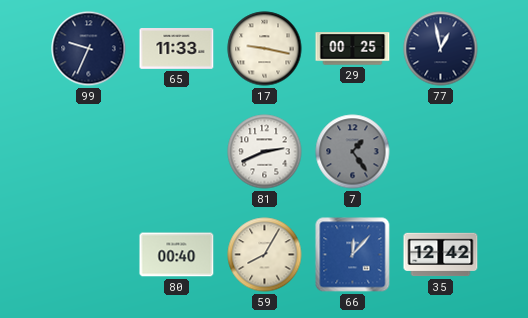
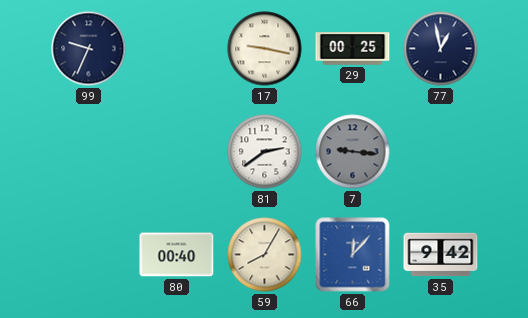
65: 11:33 -> none
81: 2:41 -> 2:39
7: 1:24 -> 9:16
35: 12:42 -> 9:42
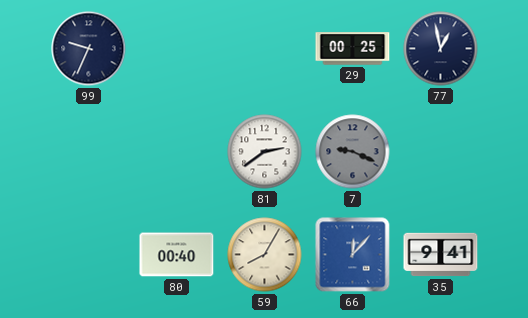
17: 9:17 -> none
7: 9:16 -> 9:19
35: 9:42 -> 9:41
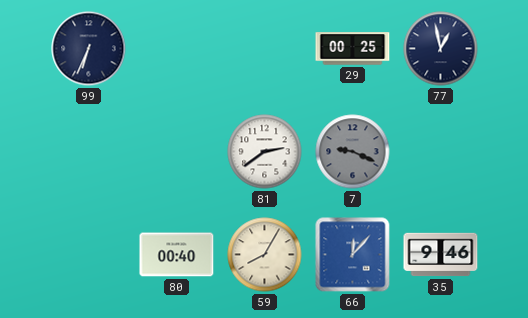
99: 9:34 -> 6:34
35: 9:41 -> 9:46
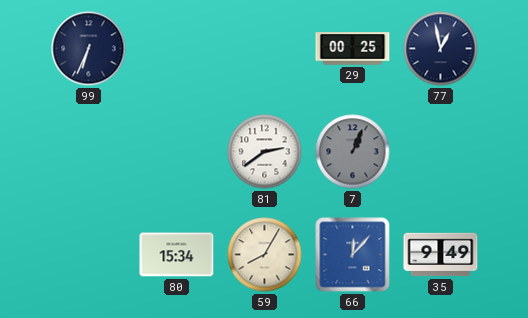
7: 9:19 -> 1:04
80: 00:40 -> 15:34
35: 9:46 -> 9:49
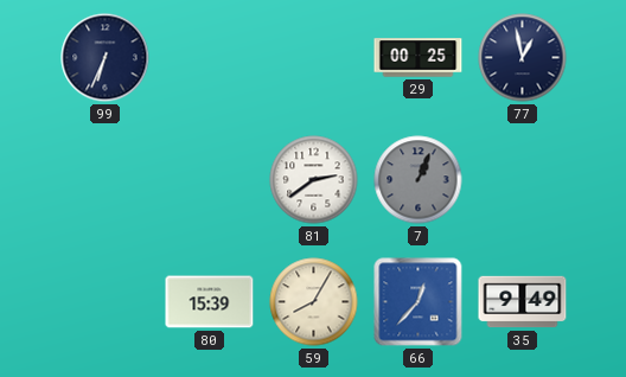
80: 15:34 -> 15:39
66: 12:07 -> 12:37
